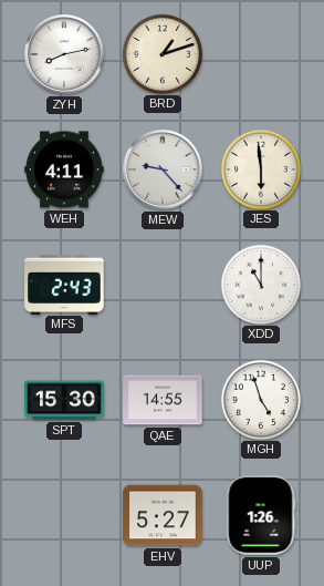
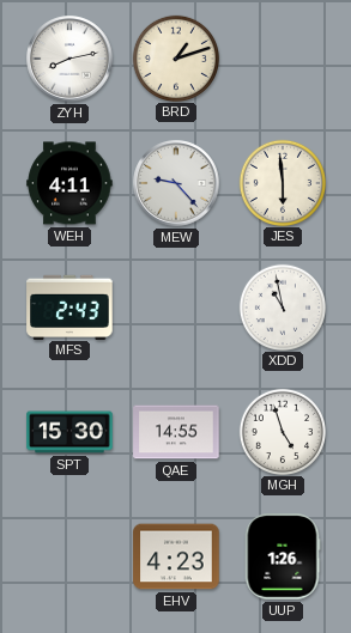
XDD: 11:00 -> 10:58
EHV: 5:27 -> 4:23
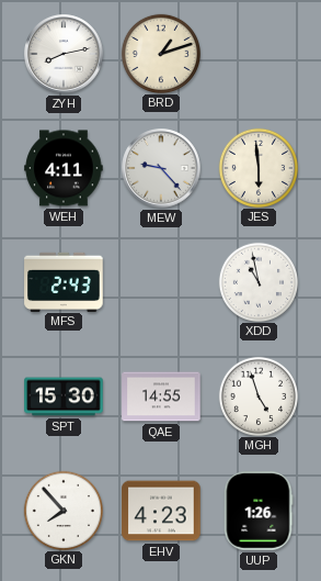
GKN: none -> 7:53
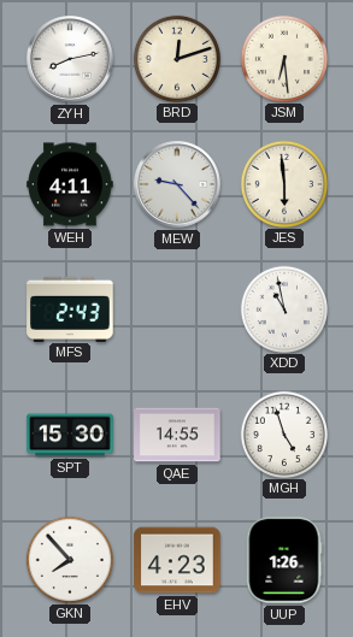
BRD: 1:12 -> 12:12
JSM: none -> 6:29
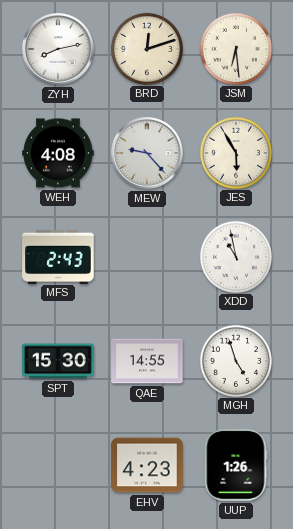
WEH: 4:11 -> 4:08
JES: 5:59 -> 5:55
GKN: 7:53 -> none
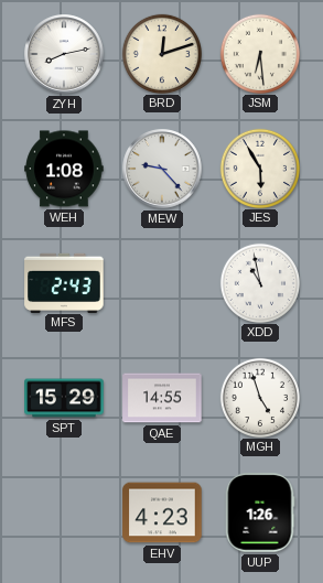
WEH: 4:08 -> 1:08
SPT: 15:30 -> 15:29
